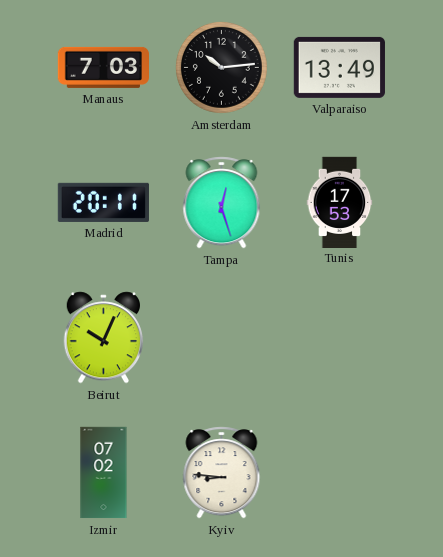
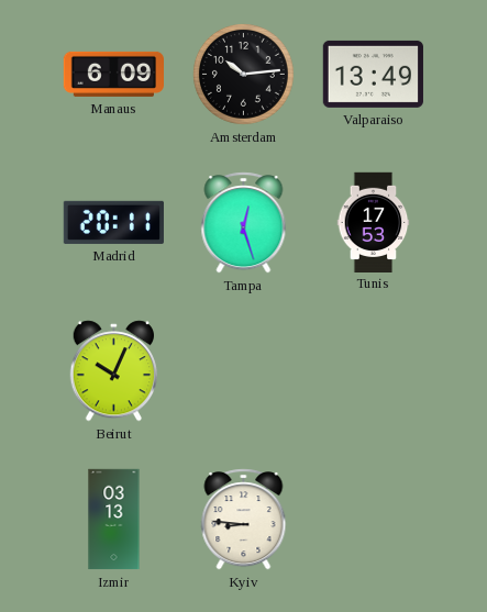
Manaus: 7:03 -> 6:09
Izmir: 07:02 -> 03:13
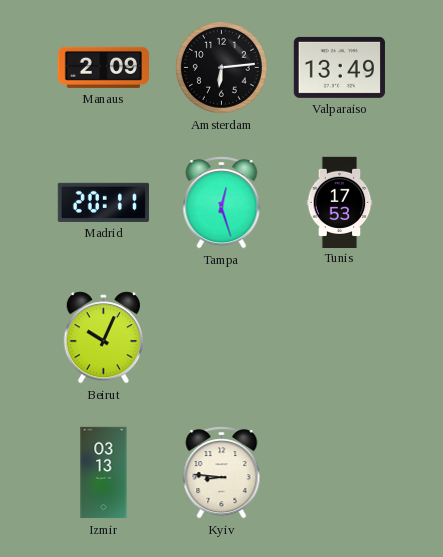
Manaus: 6:09 -> 2:09
Amsterdam: 10:14 -> 6:14
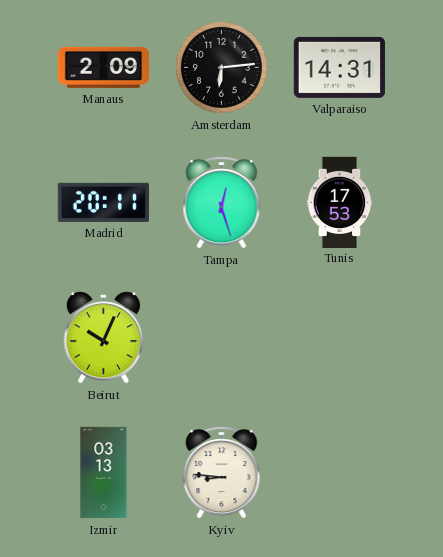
Valparaiso: 13:49 -> 14:31
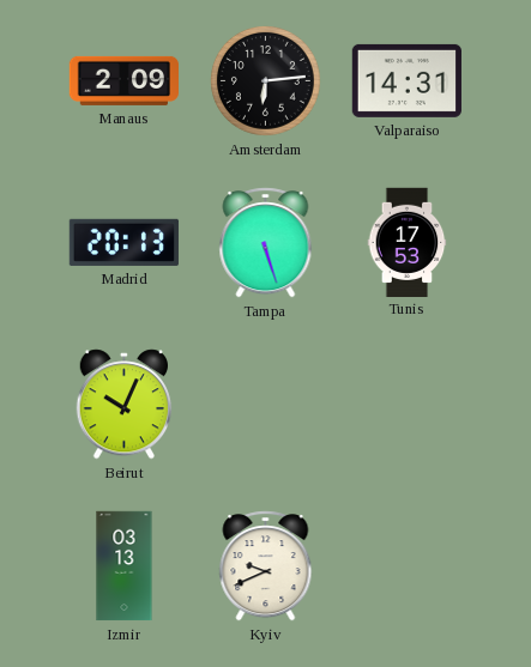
Madrid: 20:11 -> 20:13
Tampa: 12:27 -> 5:27
Kyiv: 8:46 -> 9:41
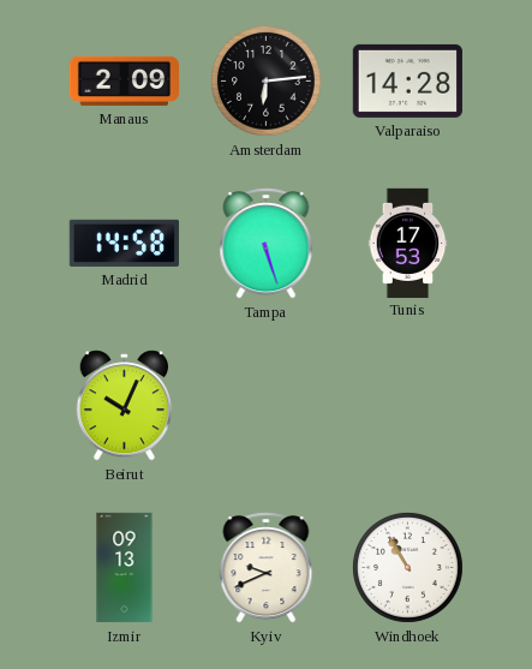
Valparaiso: 14:31 -> 14:28
Madrid: 20:13 -> 14:58
Izmir: 03:13 -> 09:13
Windhoek: none -> 10:55
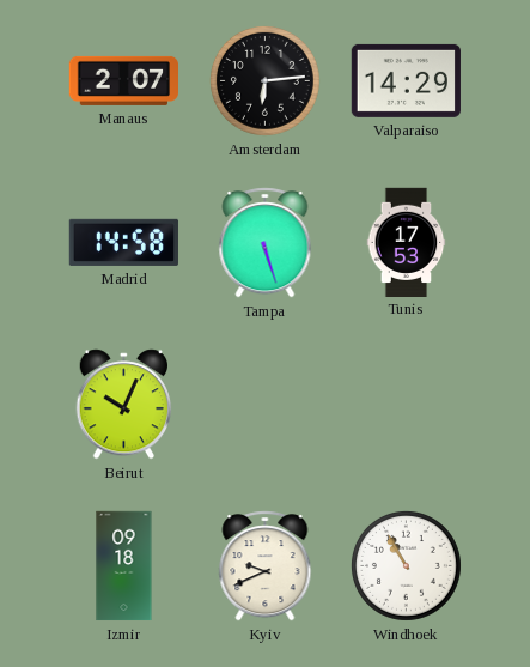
Manaus: 2:09 -> 2:07
Valparaiso: 14:28 -> 14:29
Izmir: 09:13 -> 09:18
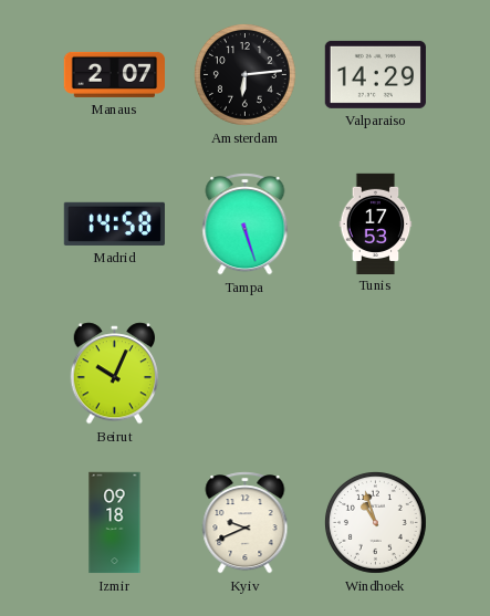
Windhoek: 10:55 -> 10:57
